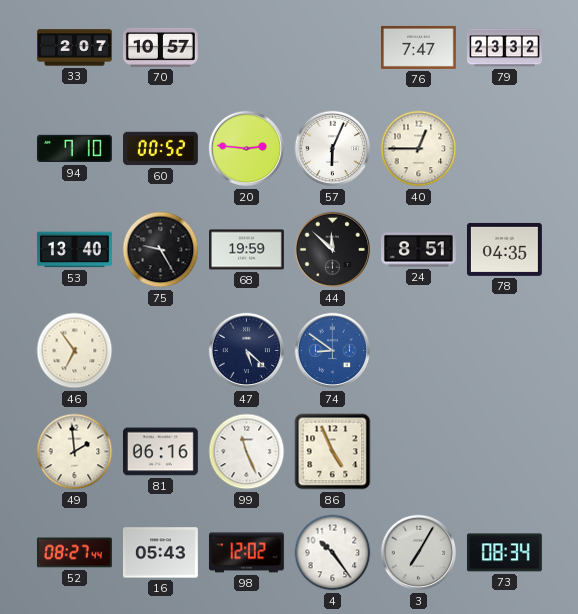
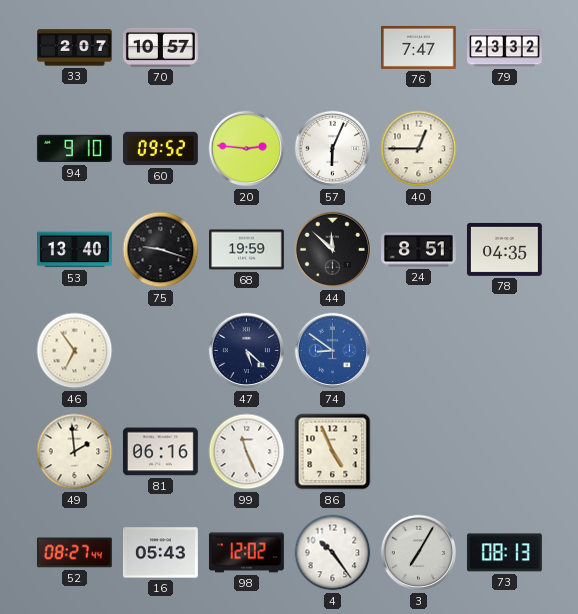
94: 7:10 -> 9:10
60: 00:52 -> 09:52
75: 9:25 -> 9:18
73: 08:34 -> 08:13
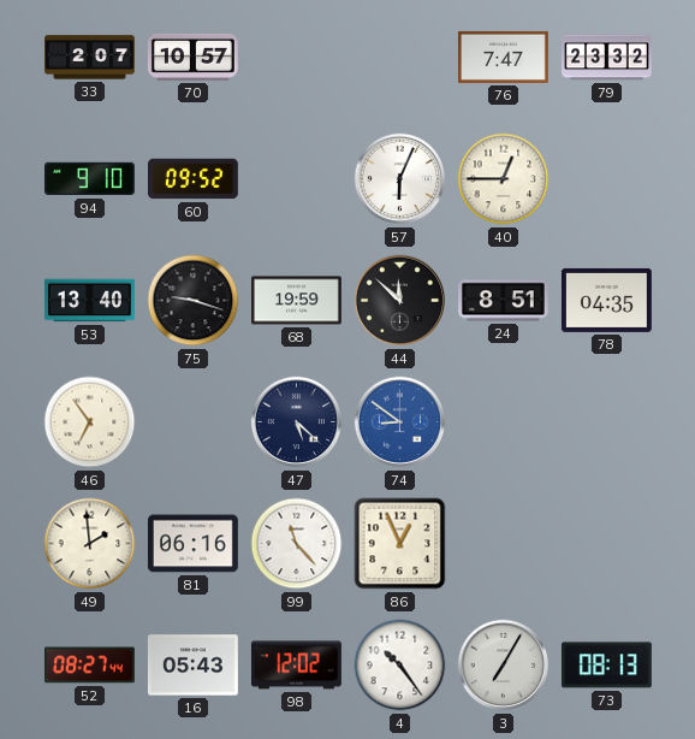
20: 2:46 -> none
99: 11:26 -> 11:23
86: 4:56 -> 12:56
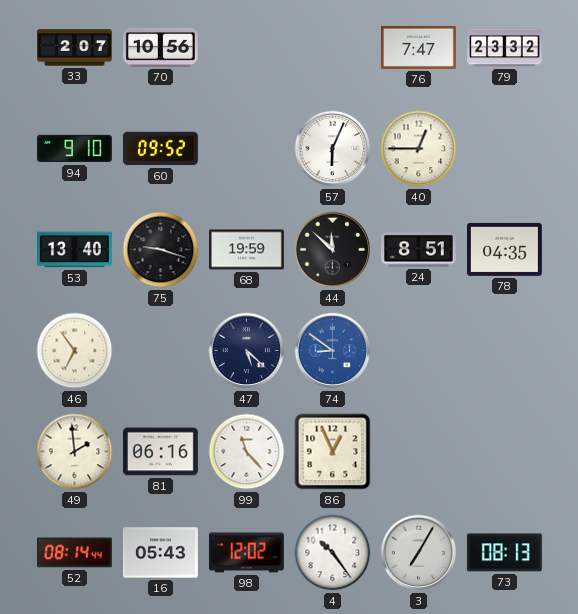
70: 10:57 -> 10:56
52: 08:27 -> 08:14
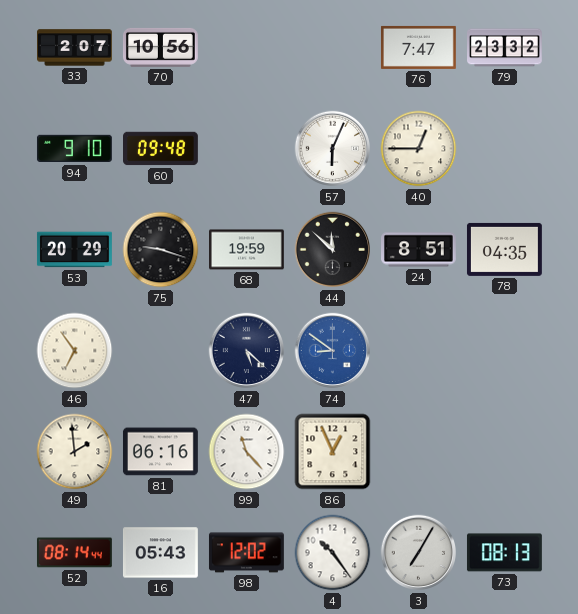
60: 09:52 -> 09:48
53: 13:40 -> 20:29
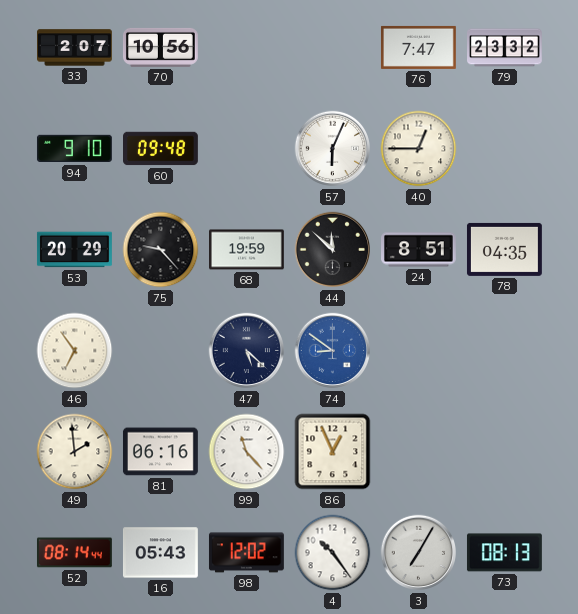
75: 9:18 -> 9:23
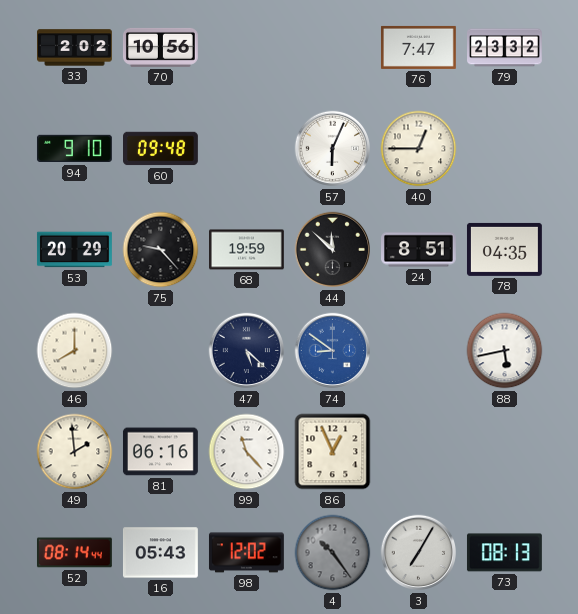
33: 2:07 -> 2:02
46: 6:54 -> 8:00
88: none -> 5:43
4 dial: white -> grey
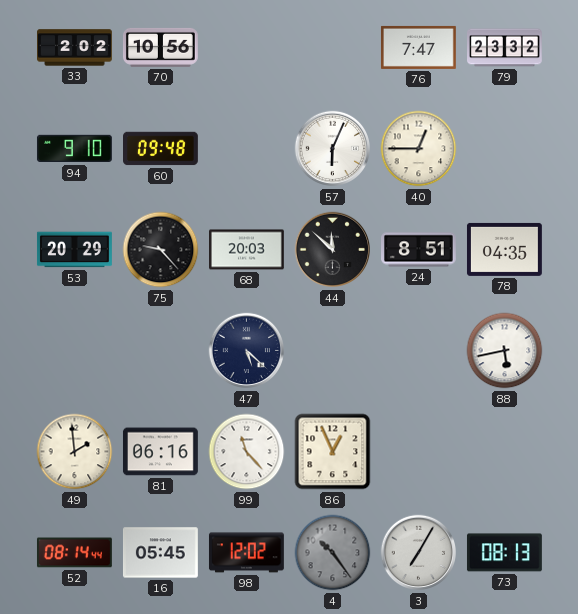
68: 19:59 -> 20:03
46: 8:00 -> none
74: 8:51 -> none
16: 05:43 -> 05:45
